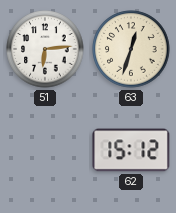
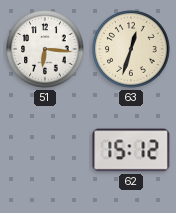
51: 6:14 -> 6:16
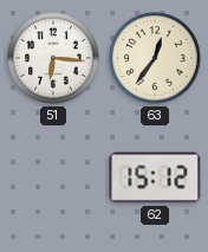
63: 12:33 -> 12:36
